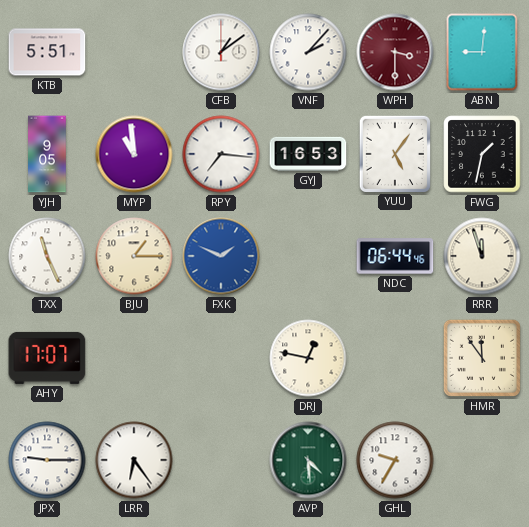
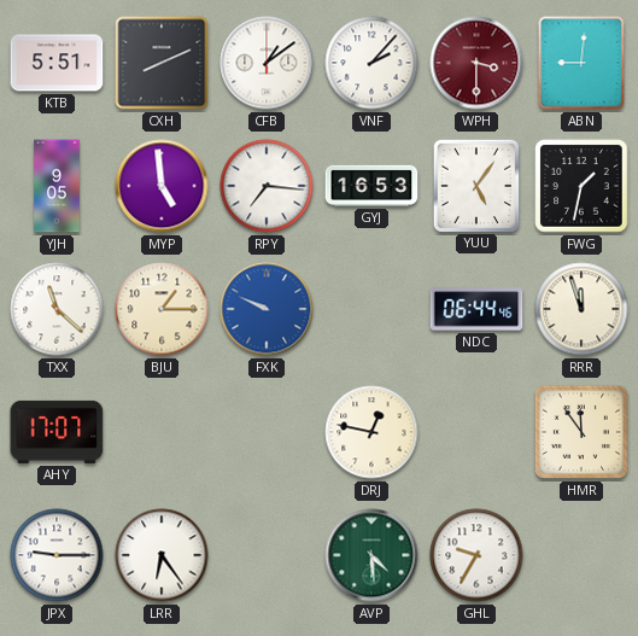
CXH: none -> 8:11
MYP: 10:59 -> 4:59
TXX: 11:26 -> 11:22
FXK: 1:49 -> 9:49
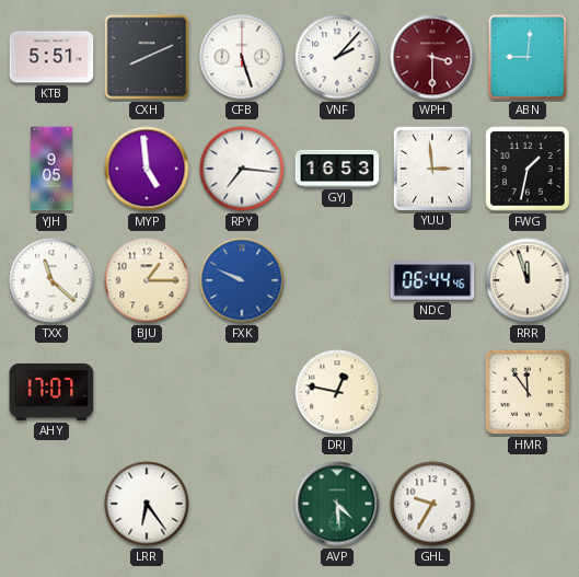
CFB: 1:09 -> 5:27
YUU: 5:06 -> 2:59
JPX: 9:15 -> none
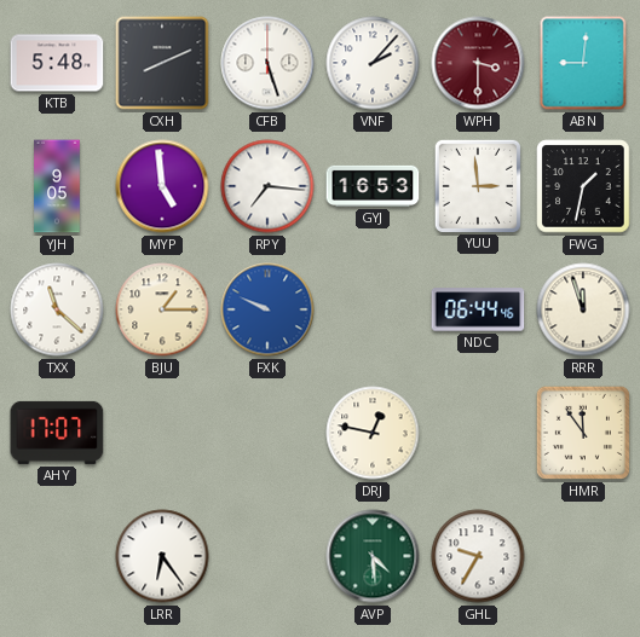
KTB: 5:51 -> 5:48
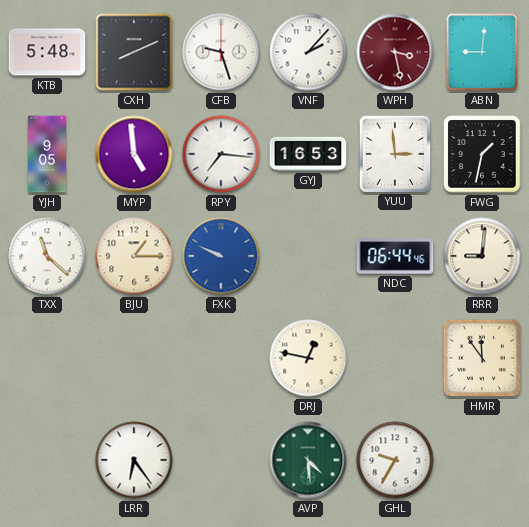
CFB: 5:27 -> 9:27
WPH: 3:30 -> 3:28
RRR: 11:57 -> 9:01
AHY: 17:07 -> none
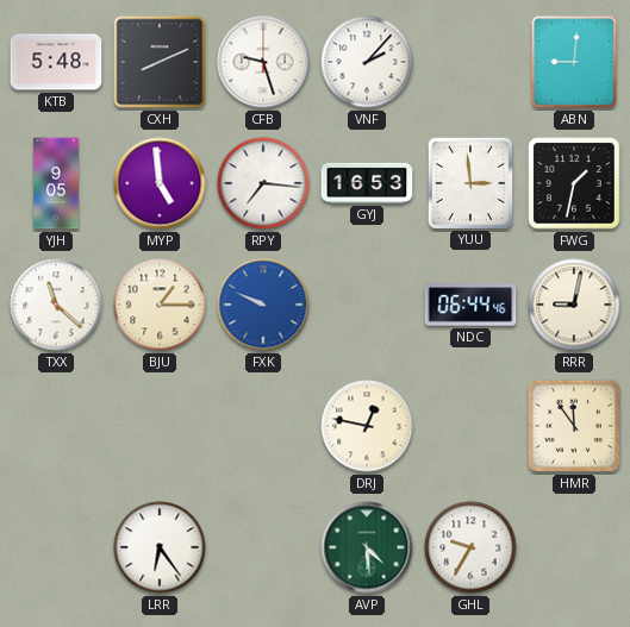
WPH: 3:28 -> none
RRR: 9:01 -> 9:02
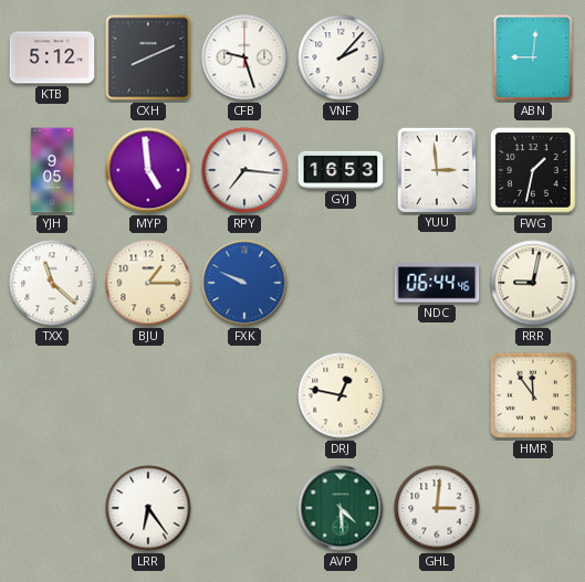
KTB: 5:48 -> 5:12
GHL: 9:35 -> 3:01
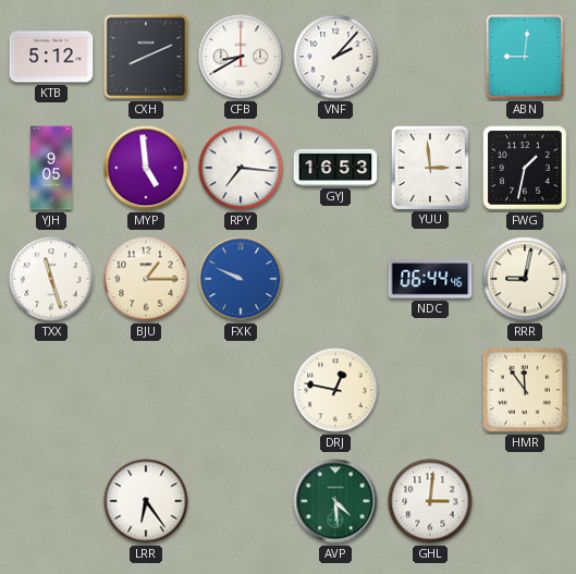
CFB: 9:27 -> 8:40
TXX: 11:22 -> 11:27
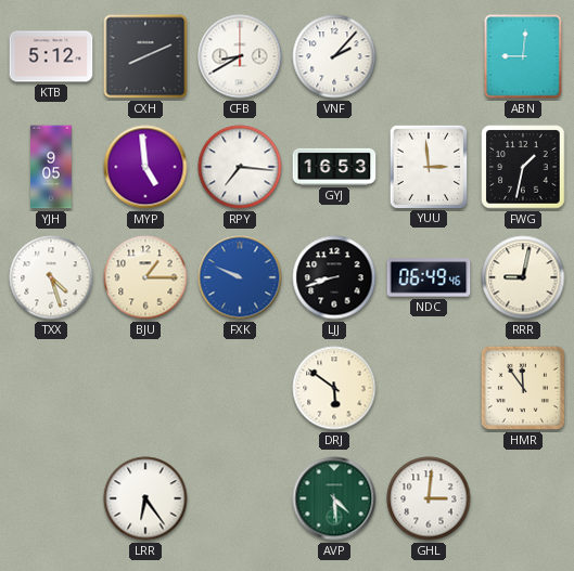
TXX: 11:27 -> 4:27
LJJ: none -> 8:42
NDC: 06:44 -> 06:49
DRJ: 12:47 -> 5:51
